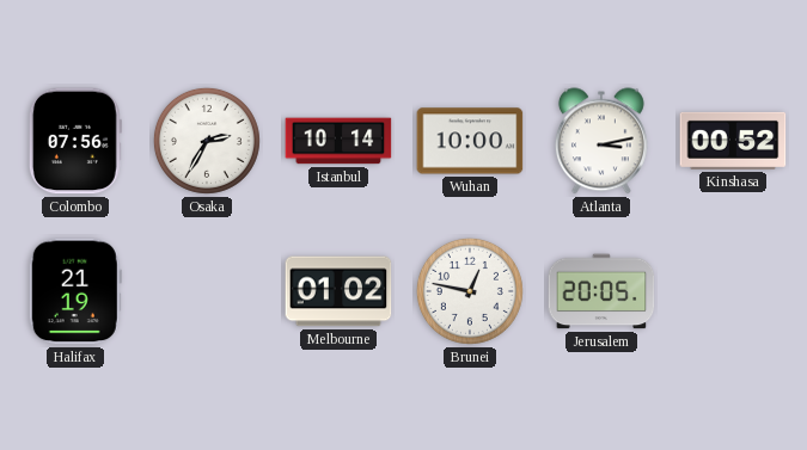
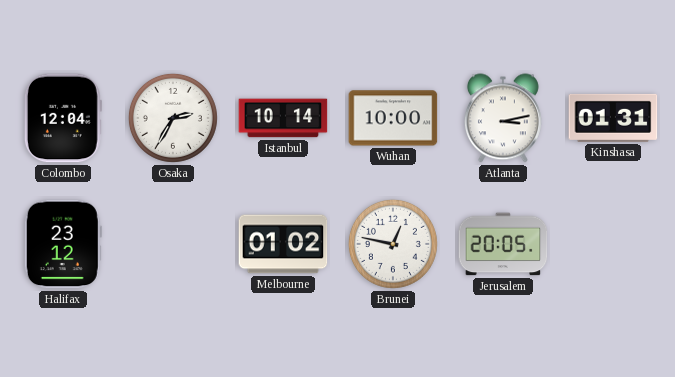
Colombo: 07:56 -> 12:04
Kinshasa: 00:52 -> 01:31
Halifax: 21:19 -> 23:12
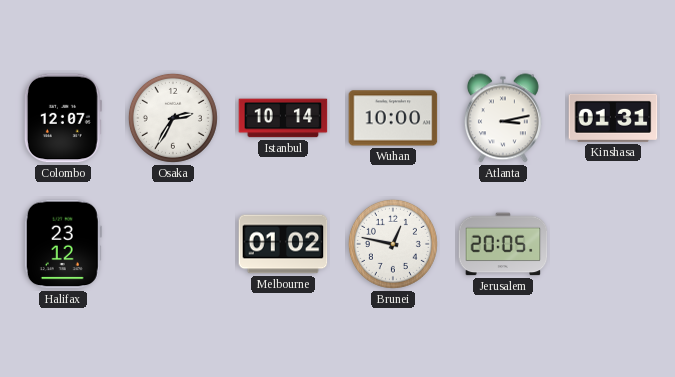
Colombo: 12:04 -> 12:07
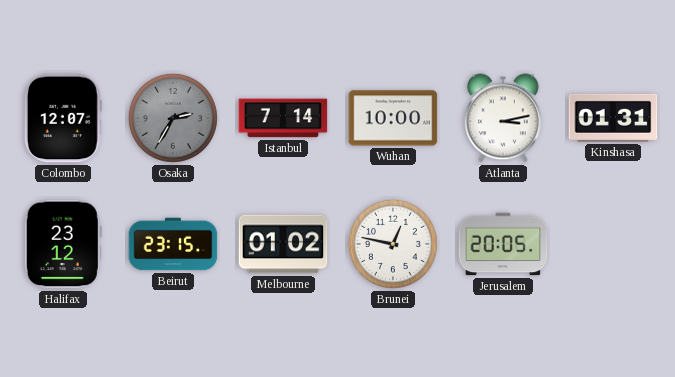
Osaka dial: white -> grey
Istanbul: 10:14 -> 7:14
Beirut: none -> 23:15
